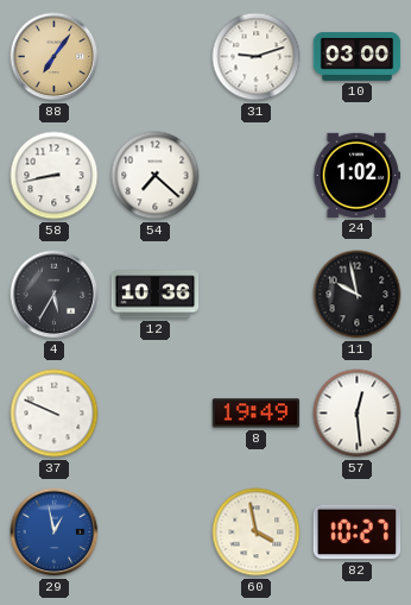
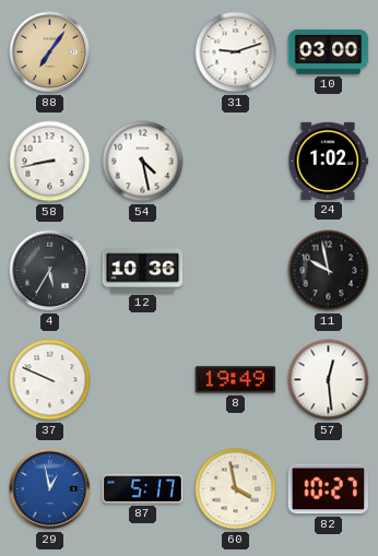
54: 7:22 -> 4:28
87: none -> 5:17
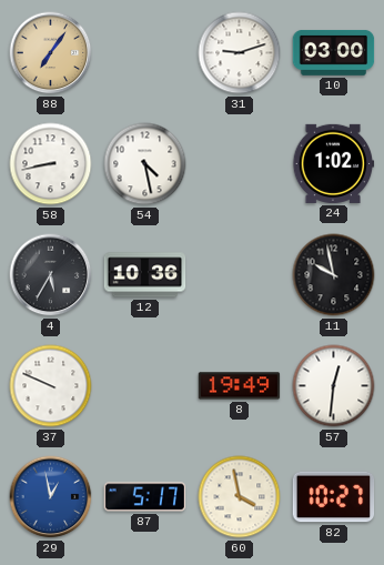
57: 12:29 -> 12:31
